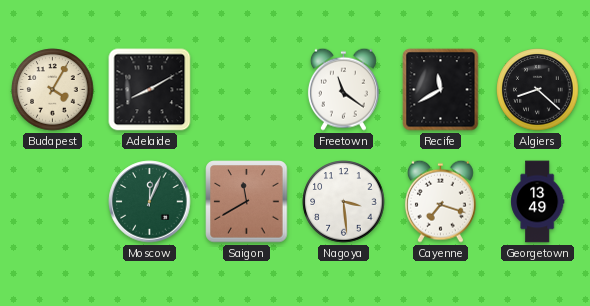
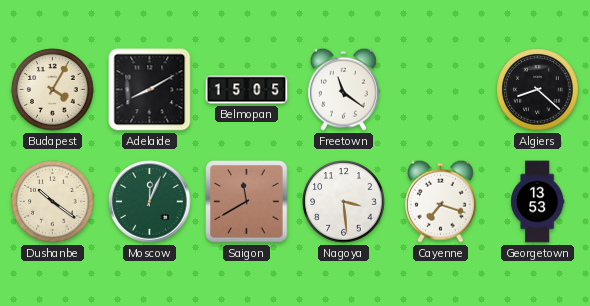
Belmopan: none -> 15:05
Recife: 11:40 -> none
Dushanbe: none -> 10:21
Georgetown: 13:49 -> 13:53
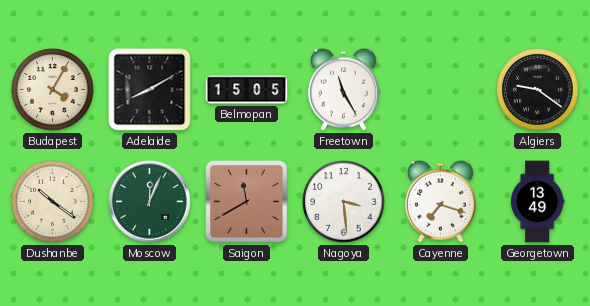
Freetown: 11:21 -> 11:25
Algiers: 8:22 -> 9:21
Georgetown: 13:53 -> 13:49
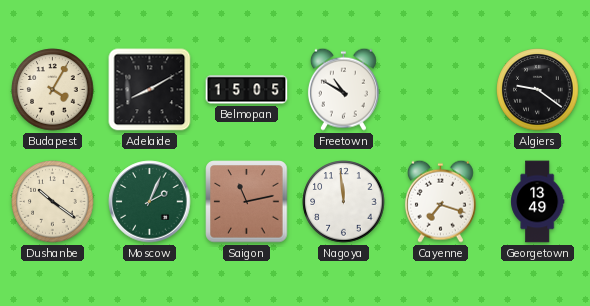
Freetown: 11:25 -> 10:50
Moscow: 12:04 -> 2:04
Saigon: 11:40 -> 11:13
Nagoya: 3:29 -> 11:59
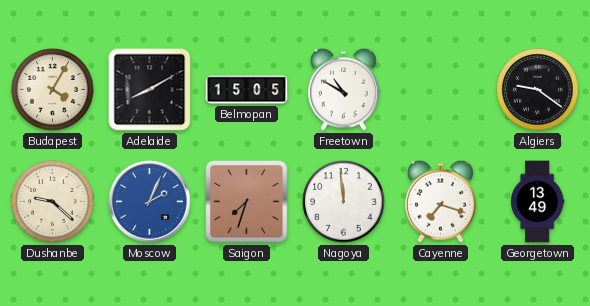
Dushanbe: 10:21 -> 9:22
Moscow dial: green -> blue
Saigon: 11:13 -> 7:33
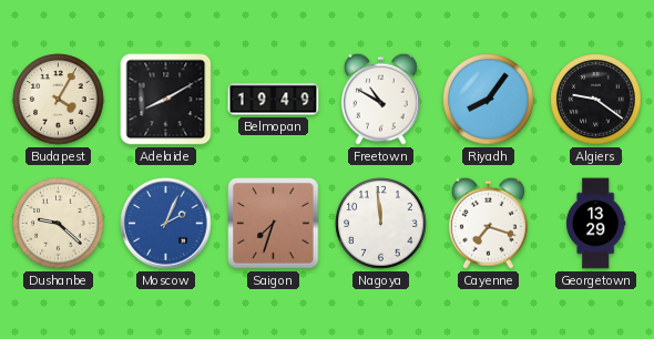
Belmopan: 15:05 -> 19:49
Riyadh: none -> 8:06
Georgetown: 13:49 -> 13:29
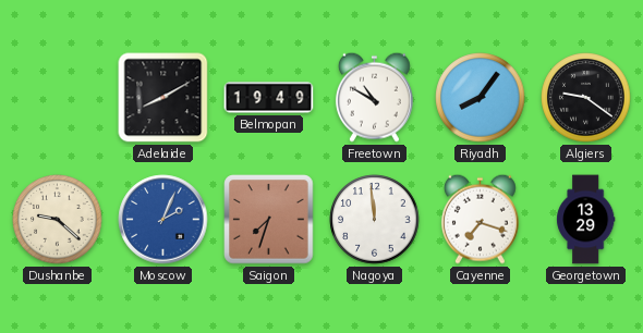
Budapest: 4:05 -> none
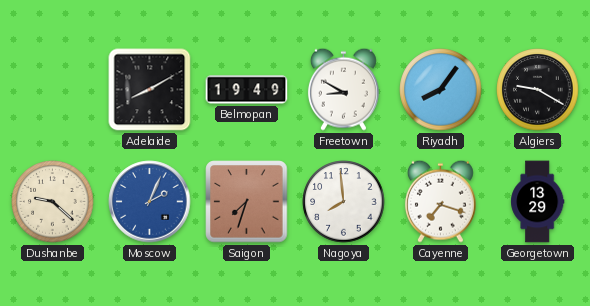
Freetown: 10:50 -> 8:50
Algiers: 9:21 -> 9:20
Nagoya: 11:59 -> 7:59
